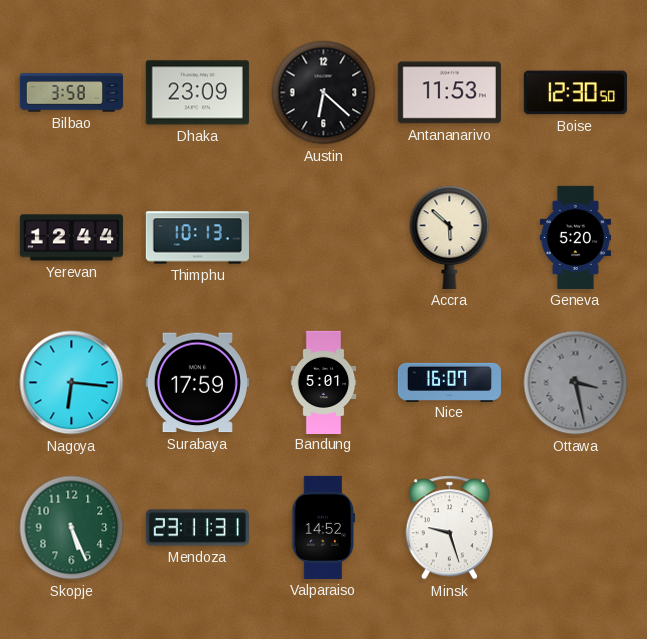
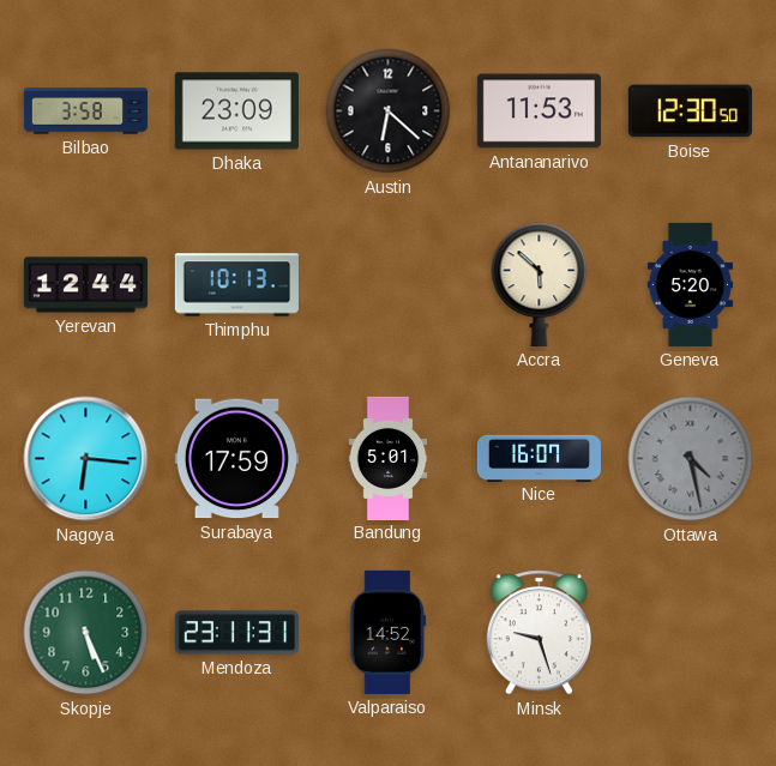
Ottawa: 3:28 -> 4:28
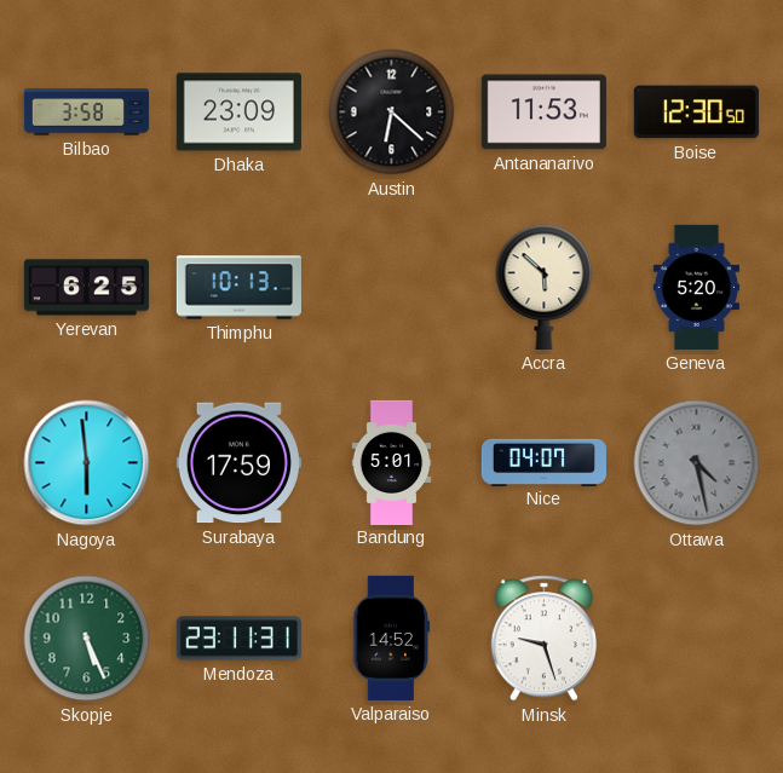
Yerevan: 12:44 -> 6:25
Nagoya: 6:16 -> 5:59
Nice: 16:07 -> 04:07
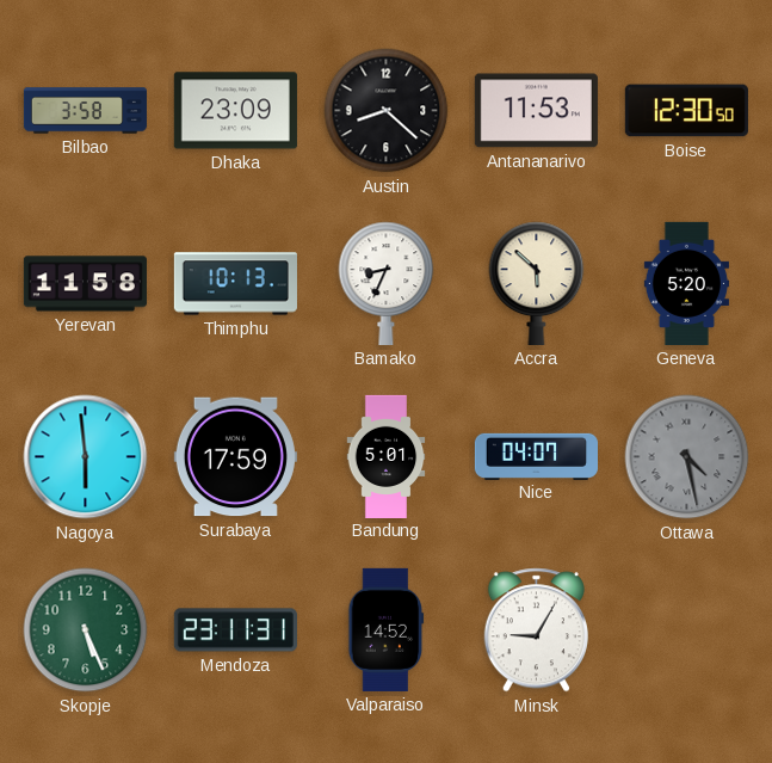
Austin: 6:22 -> 8:22
Yerevan: 6:25 -> 11:58
Bamako: none -> 8:34
Minsk: 9:27 -> 9:05
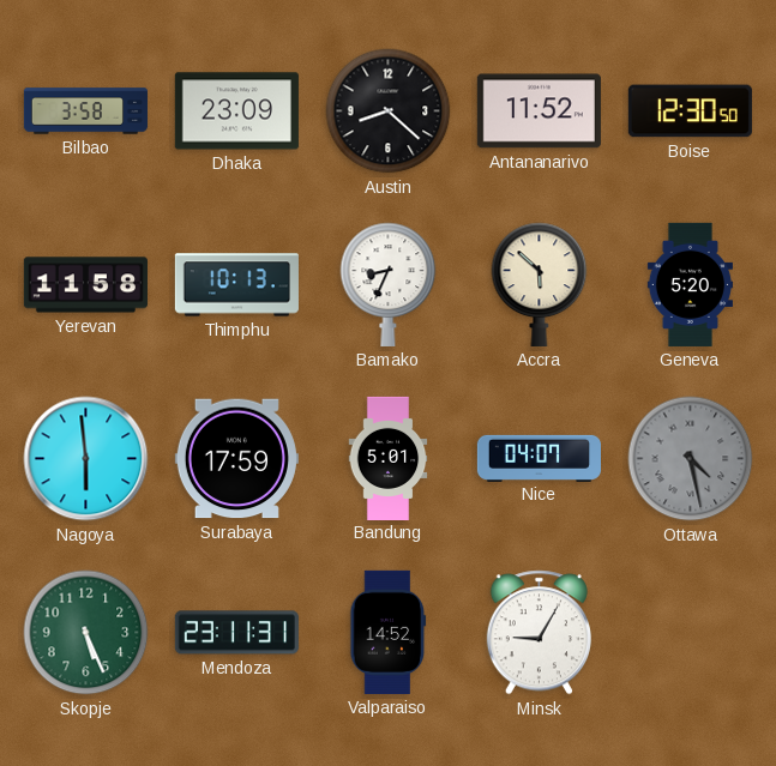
Antananarivo: 11:53 -> 11:52
